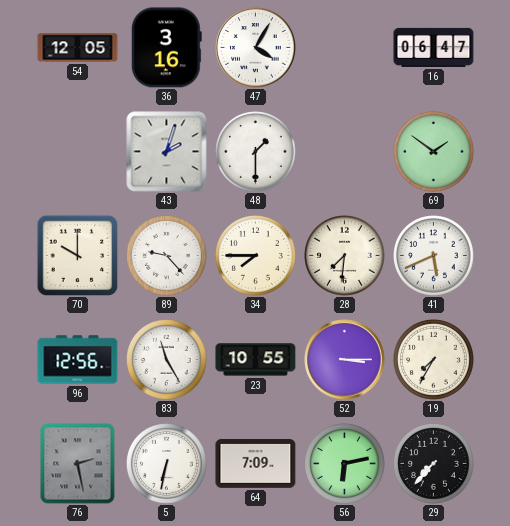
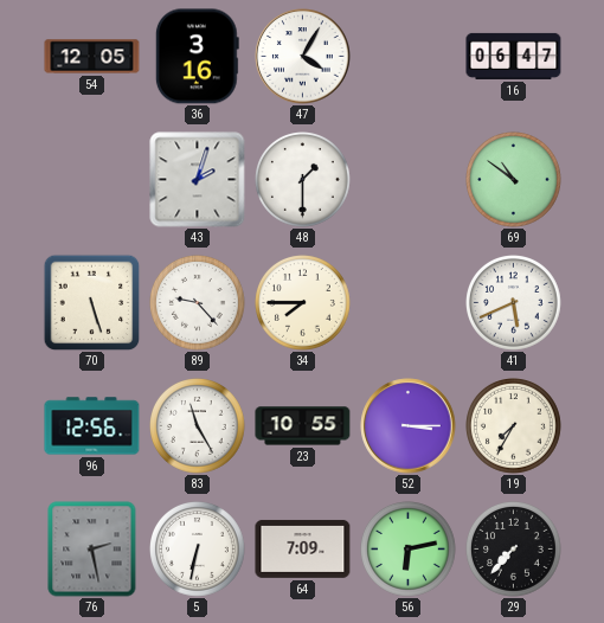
69: 1:51 -> 10:51
70: 10:00 -> 5:27
28: 7:31 -> none
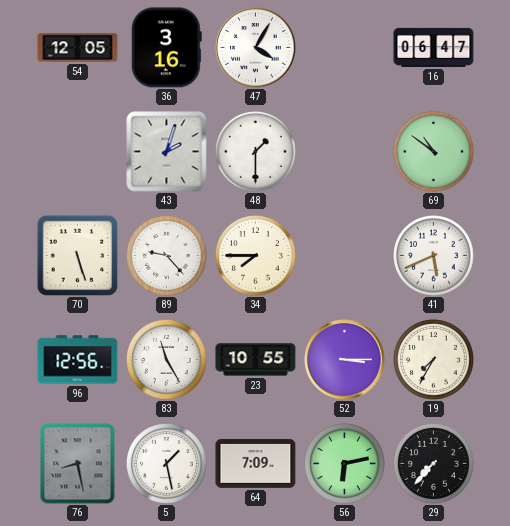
76: 2:28 -> 8:28
5: 6:32 -> 1:28
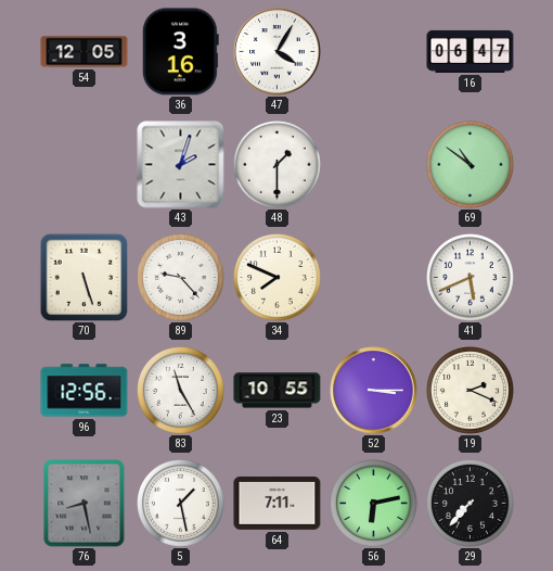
34: 7:45 -> 7:49
19: 7:35 -> 2:19
64: 7:09 -> 7:11
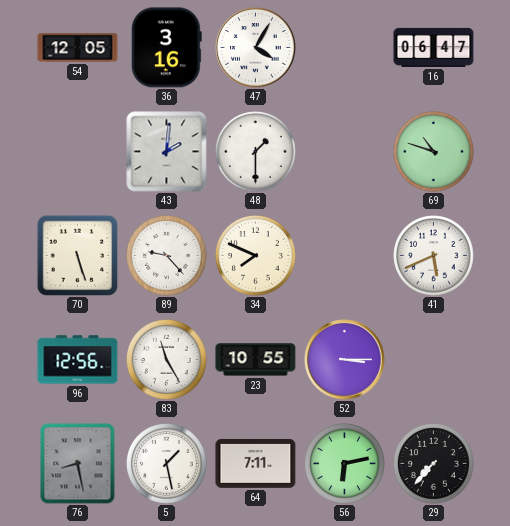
43: 2:03 -> 2:01
69: 10:51 -> 10:48
19: 2:19 -> none
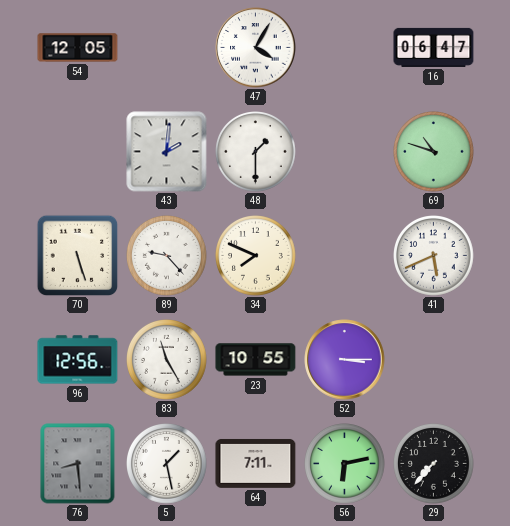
36: 3:16 -> none
76: 8:28 -> 8:29
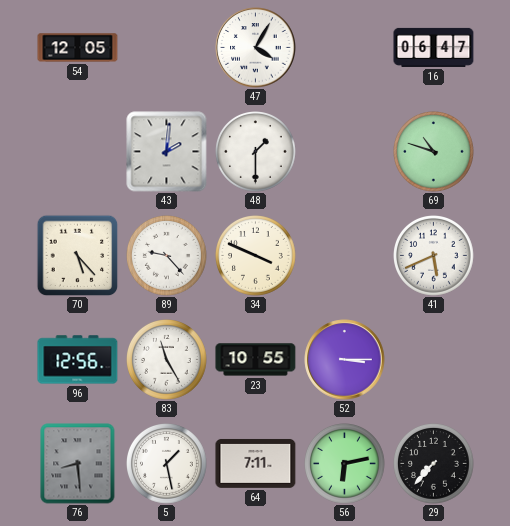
70: 5:27 -> 5:23
34: 7:49 -> 3:49
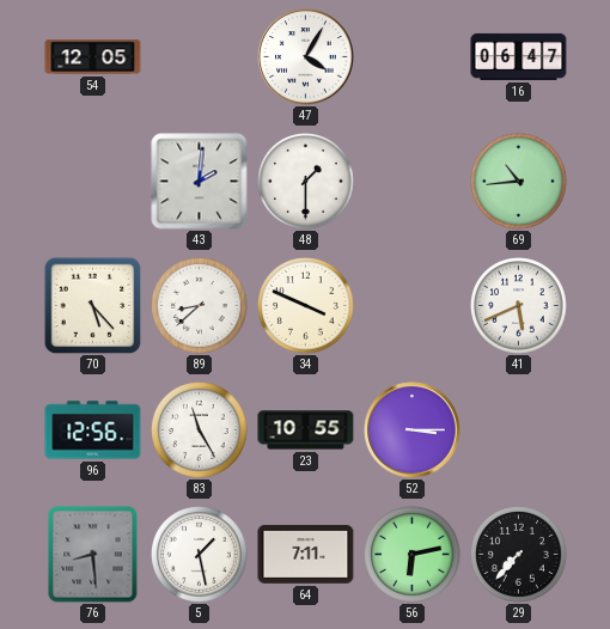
69: 10:48 -> 10:44
89: 9:23 -> 8:38
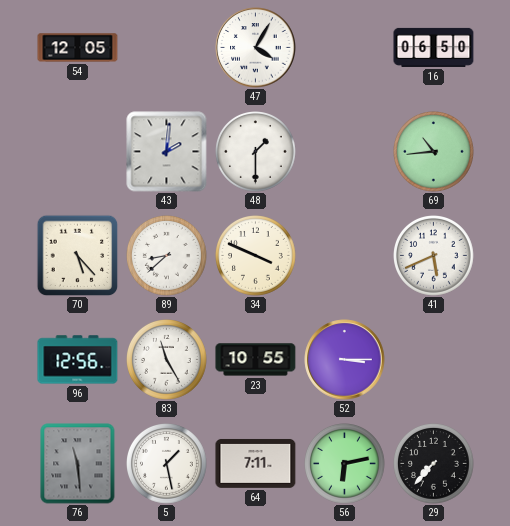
16: 06:47 -> 06:50
76: 8:29 -> 11:29
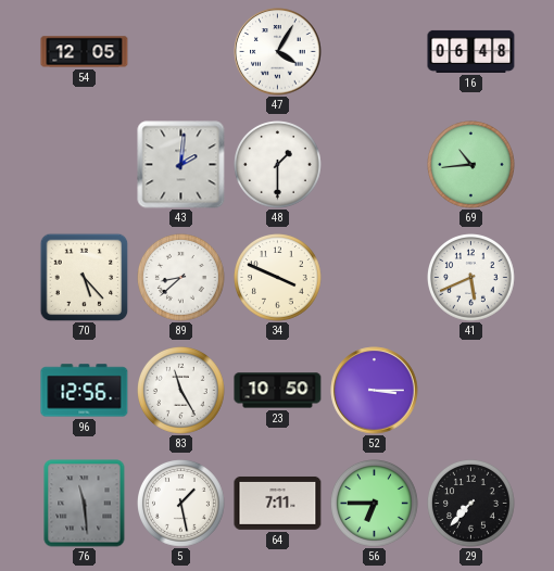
16: 06:50 -> 06:48
23: 10:55 -> 10:50
56: 6:13 -> 6:45
